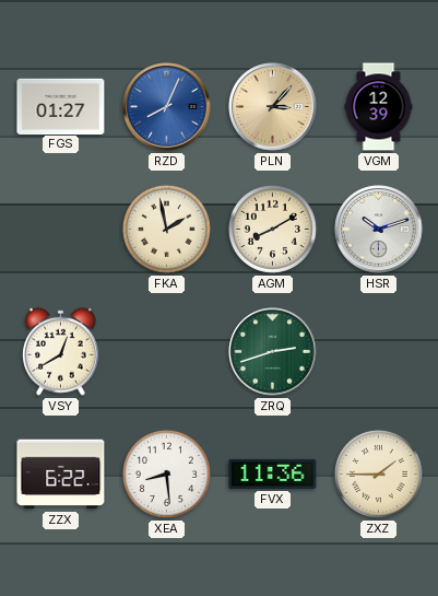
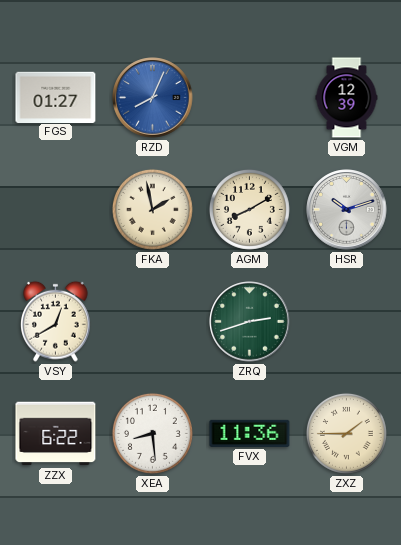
PLN: 3:07 -> none
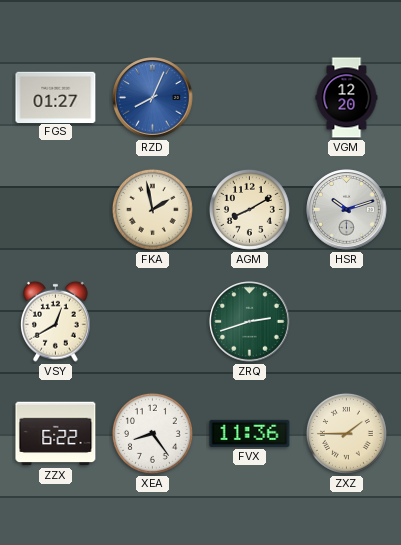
VGM: 12:39 -> 12:20
XEA: 8:29 -> 8:24
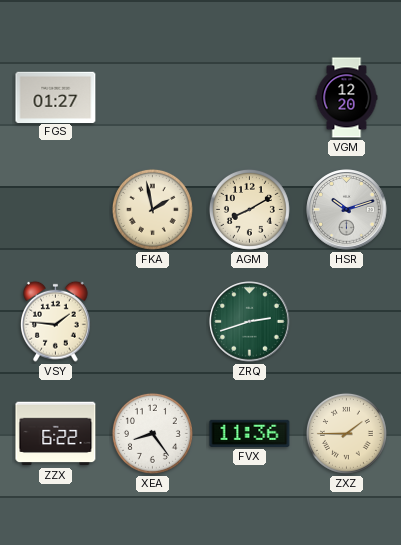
RZD: 8:04 -> none
VSY: 12:40 -> 1:46
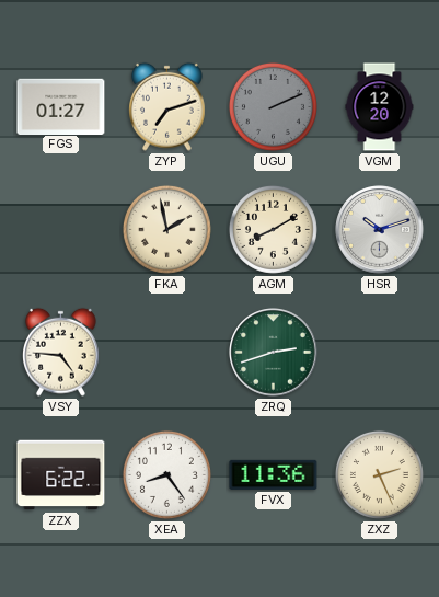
ZYP: none -> 7:12
UGU: none -> 2:11
VSY: 1:46 -> 4:46
ZXZ: 1:45 -> 2:26
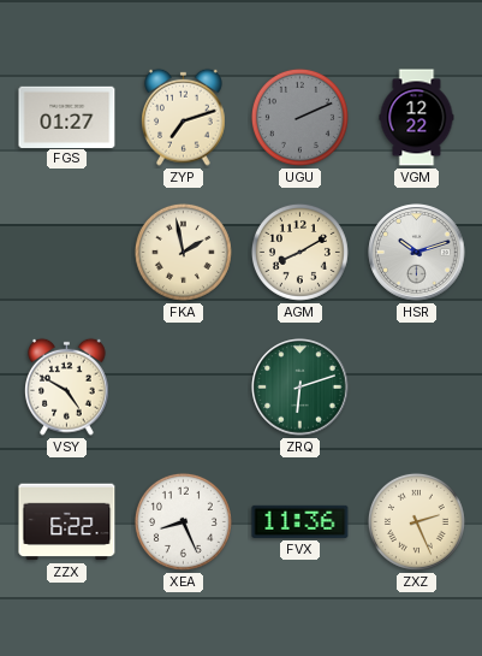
VGM: 12:20 -> 12:22
VSY: 4:46 -> 4:50
ZRQ: 2:42 -> 6:12
XEA: 8:24 -> 8:26
